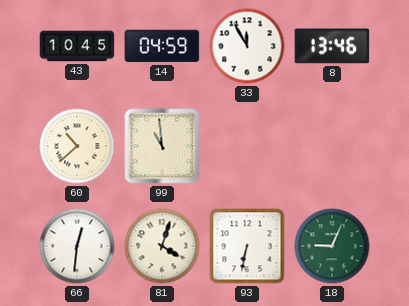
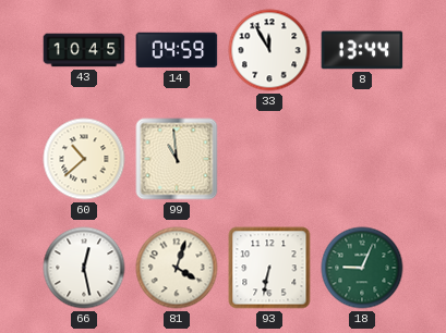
8: 13:46 -> 13:44
66: 12:31 -> 12:28
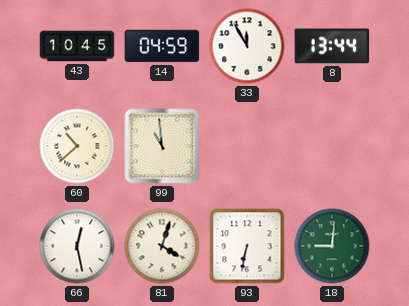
18: 9:04 -> 9:01
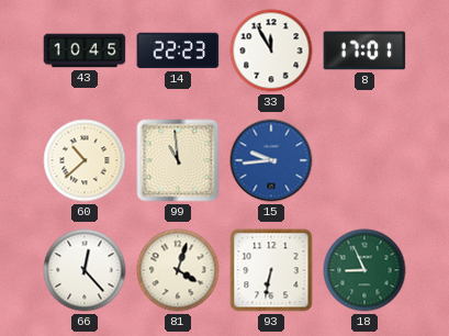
14: 04:59 -> 22:23
8: 13:44 -> 17:01
15: none -> 9:44
66: 12:28 -> 12:23
18: 9:01 -> 8:56
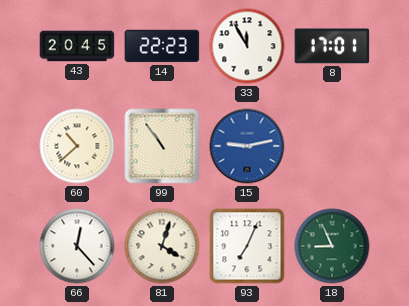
43: 10:45 -> 20:45
99: 10:59 -> 10:54
15: 9:44 -> 9:13
93: 6:32 -> 7:04
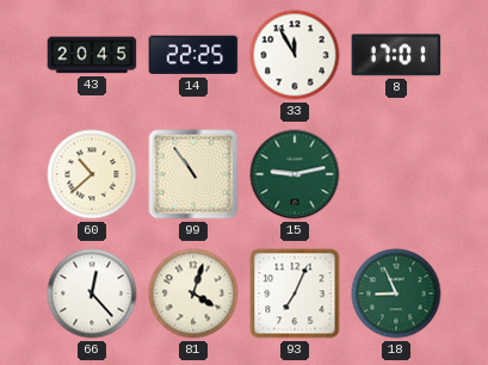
14: 22:23 -> 22:25
15 dial: blue -> green
